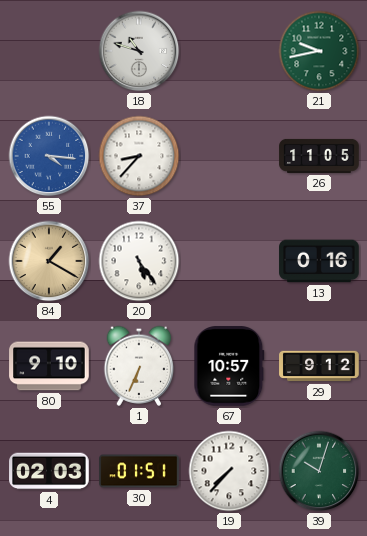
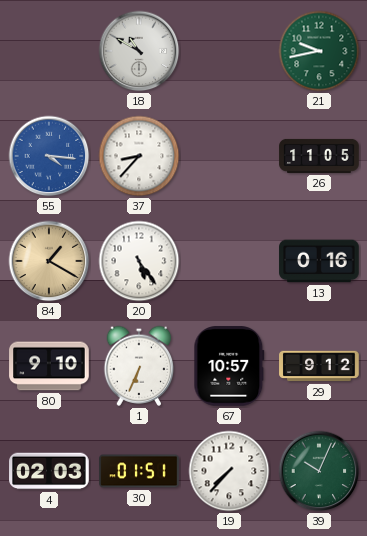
18: 10:48 -> 10:50
39: 10:03 -> 10:04
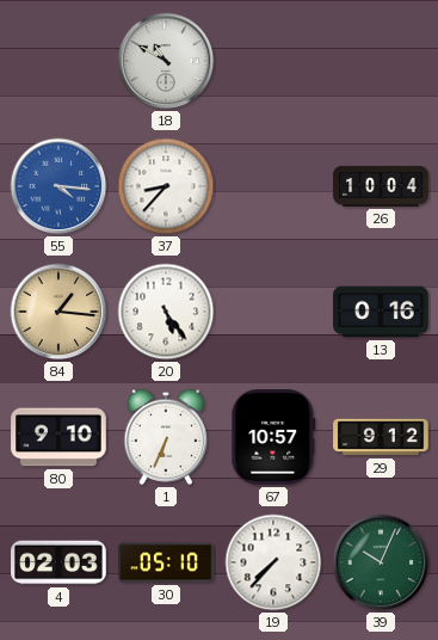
21: 9:43 -> none
26: 11:05 -> 10:04
84: 1:20 -> 1:16
30: 01:51 -> 05:10
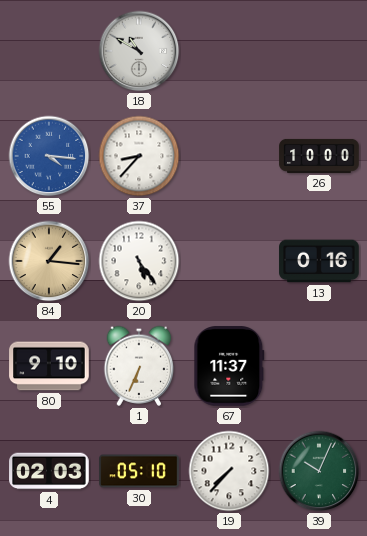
26: 10:04 -> 10:00
67: 10:57 -> 11:37
29: 9:12 -> none
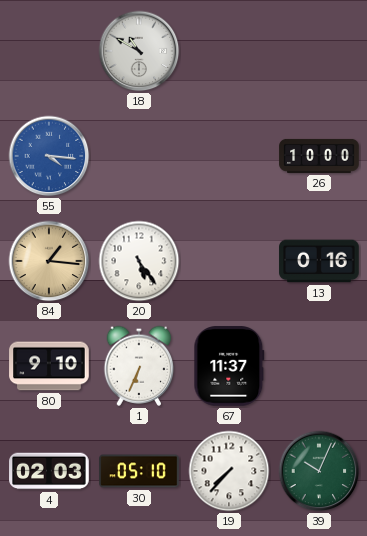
37: 8:37 -> none
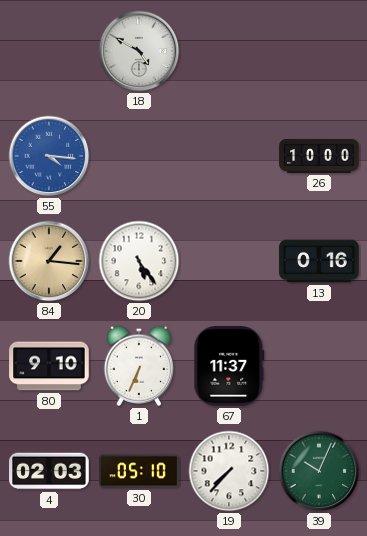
18: 10:50 -> 4:50
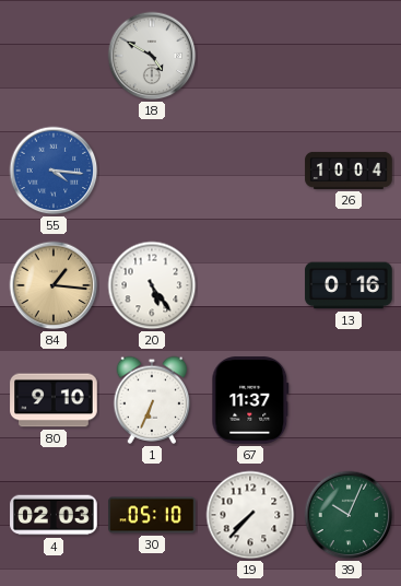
26: 10:00 -> 10:04
